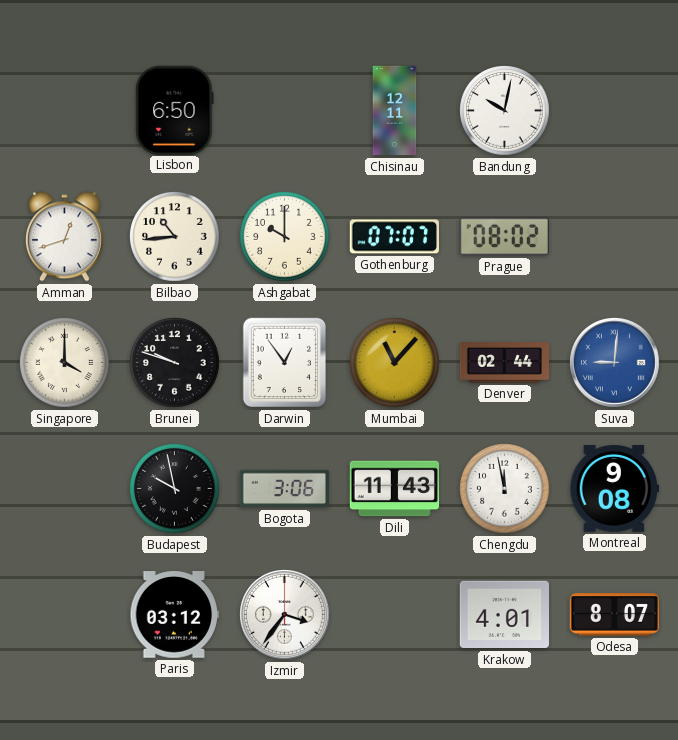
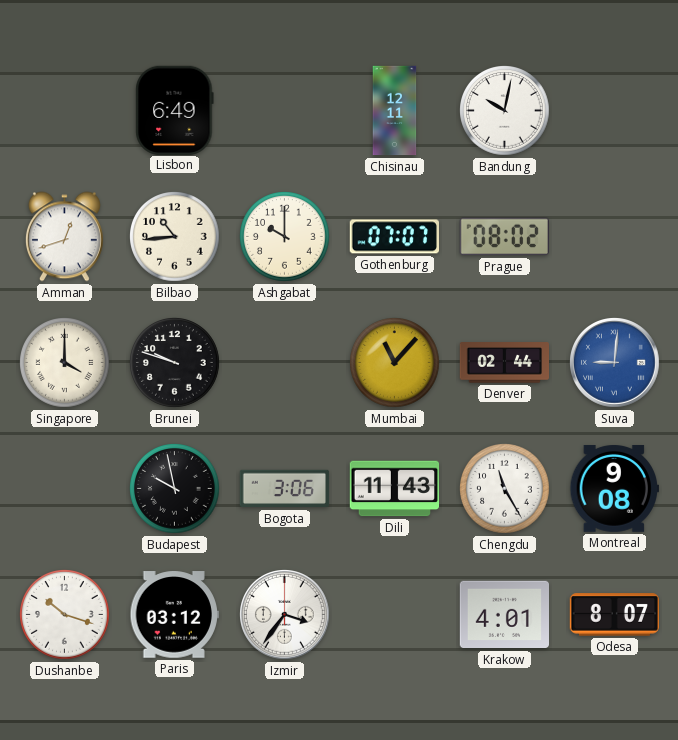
Lisbon: 6:50 -> 6:49
Darwin: 12:54 -> none
Chengdu: 11:58 -> 11:25
Dushanbe: none -> 10:18
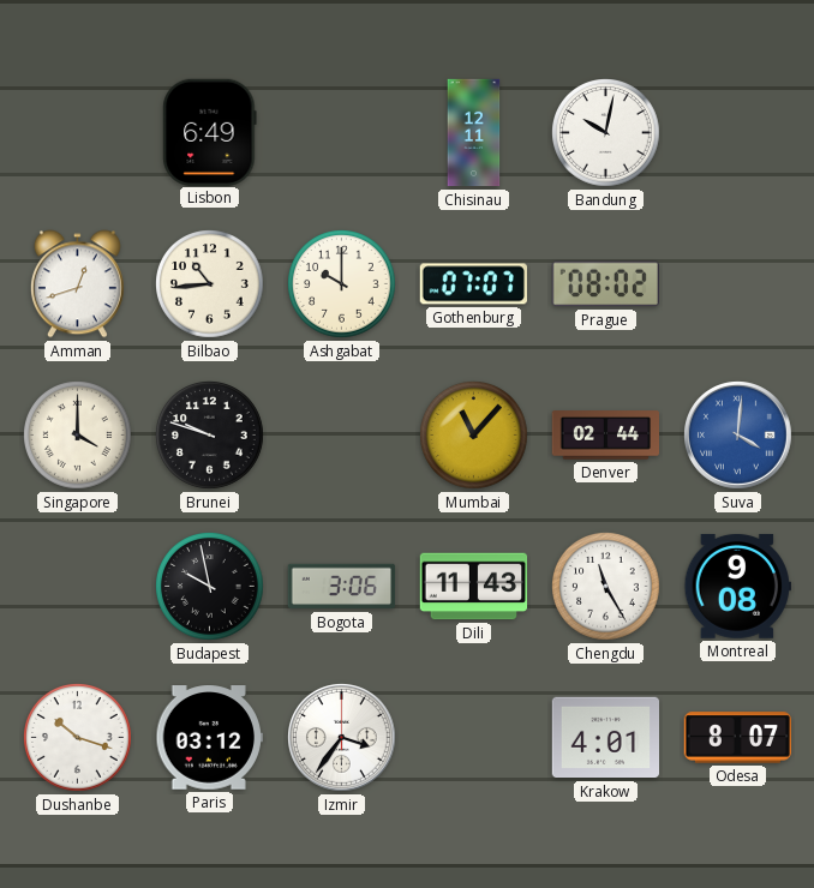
Suva: 9:01 -> 4:01
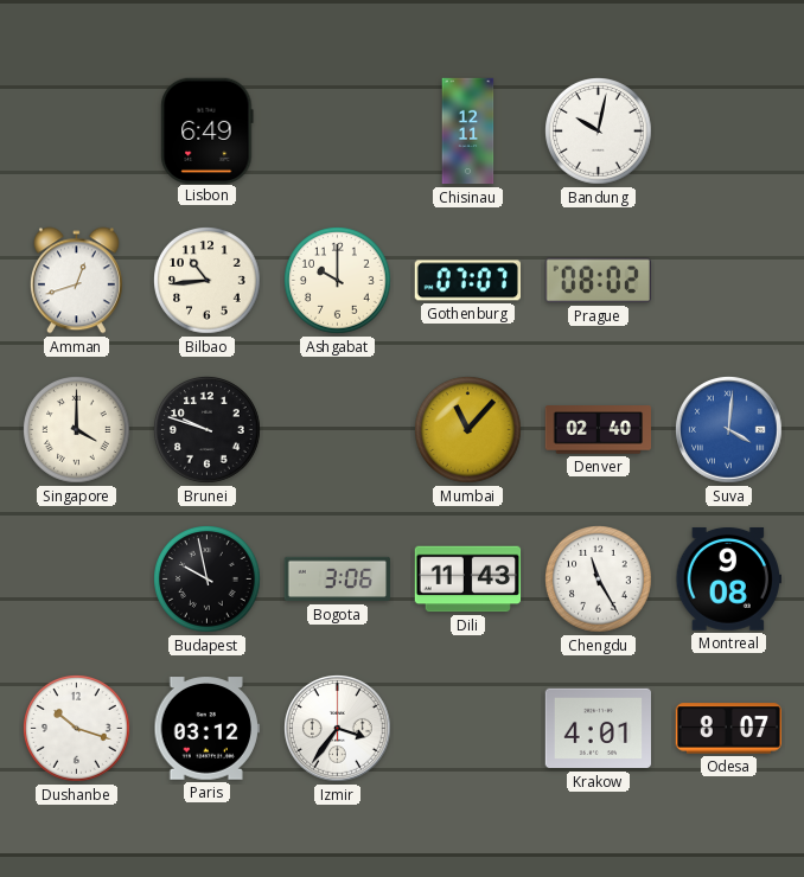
Denver: 02:44 -> 02:40
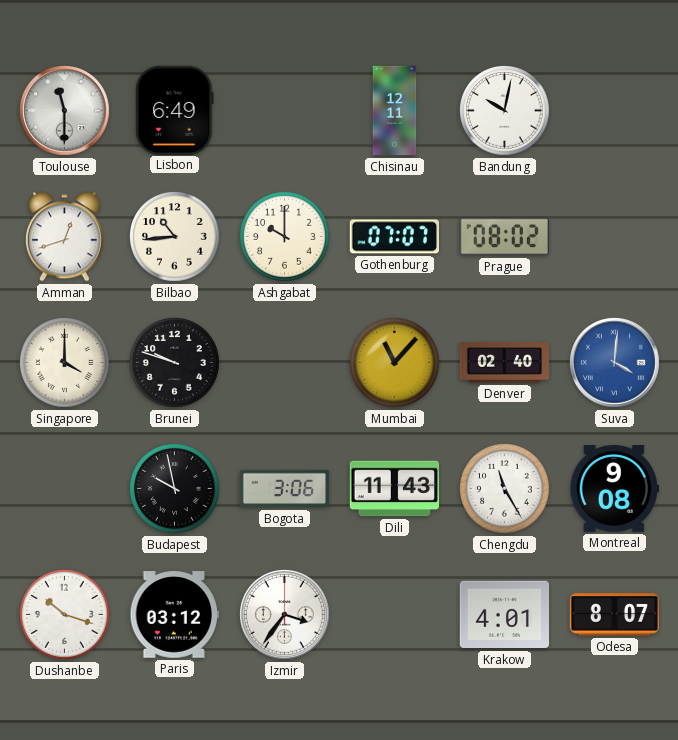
Toulouse: none -> 11:30
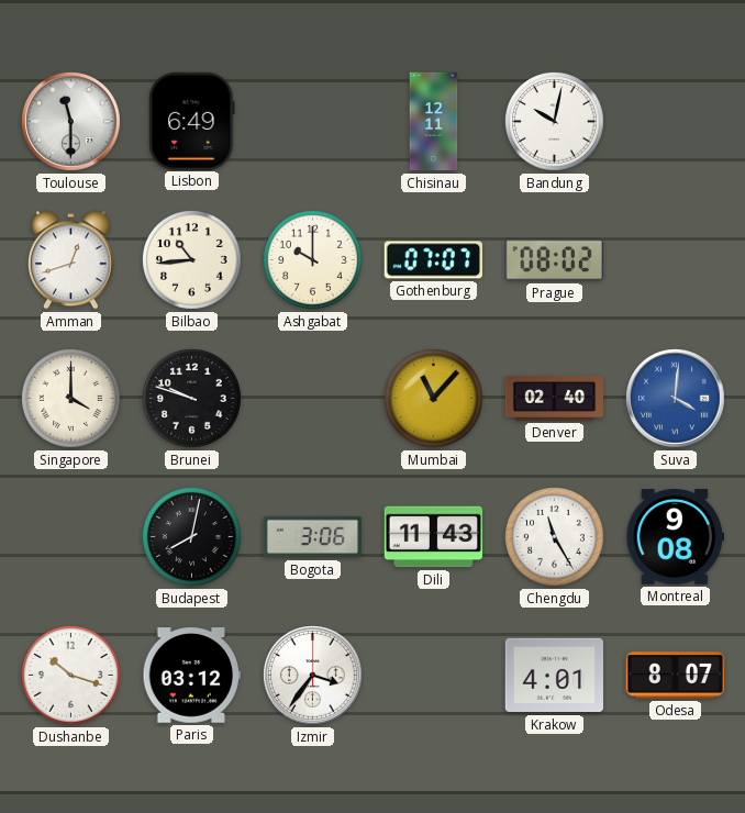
Budapest: 9:58 -> 8:02
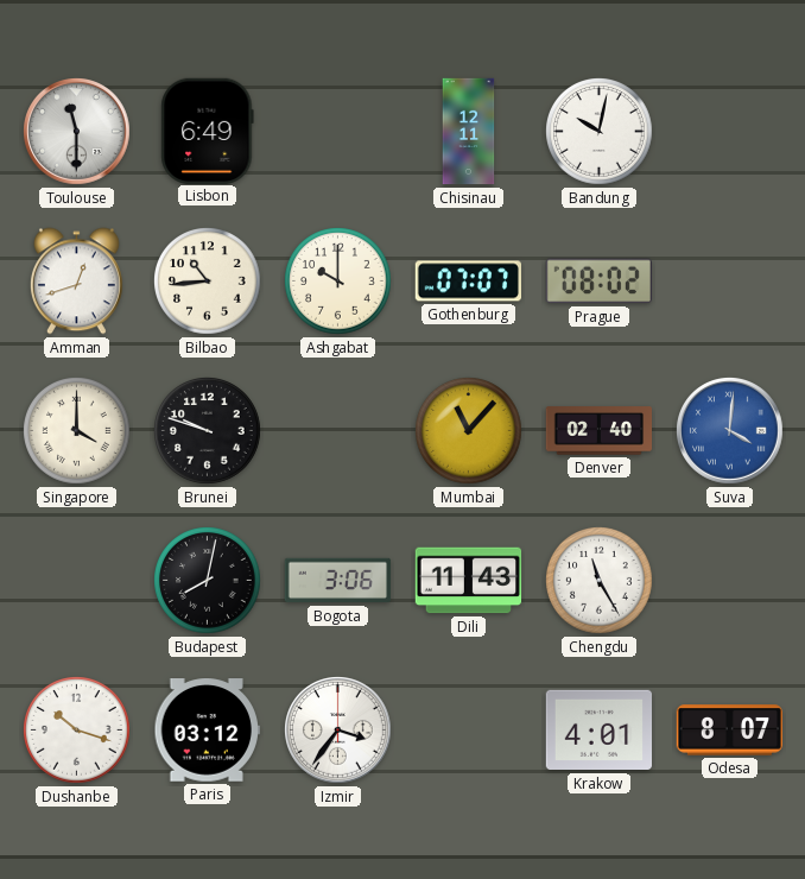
Montreal: 9:08 -> none
